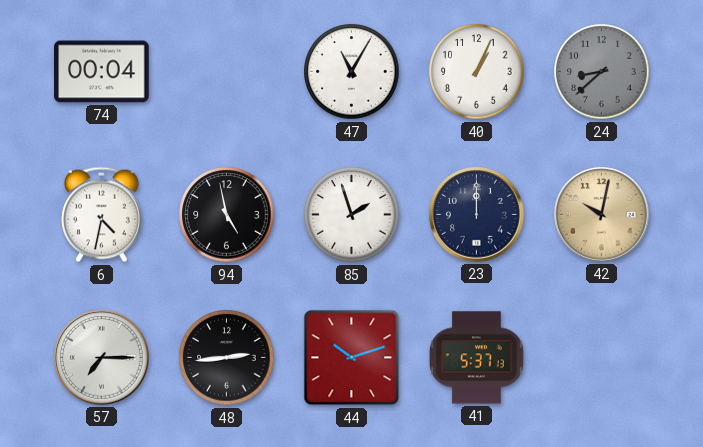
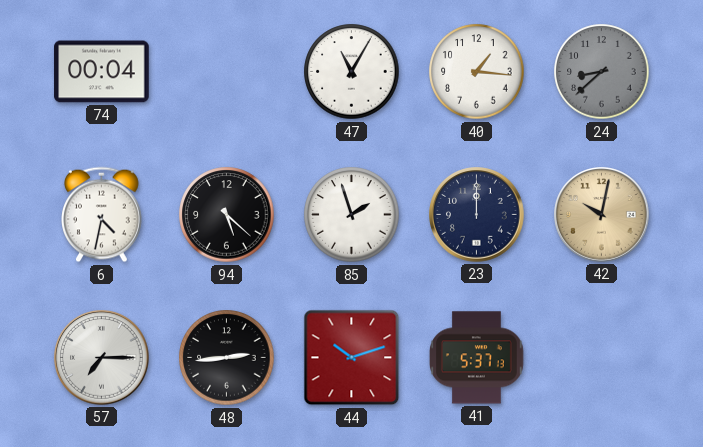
40: 1:04 -> 1:16
94: 4:58 -> 5:22
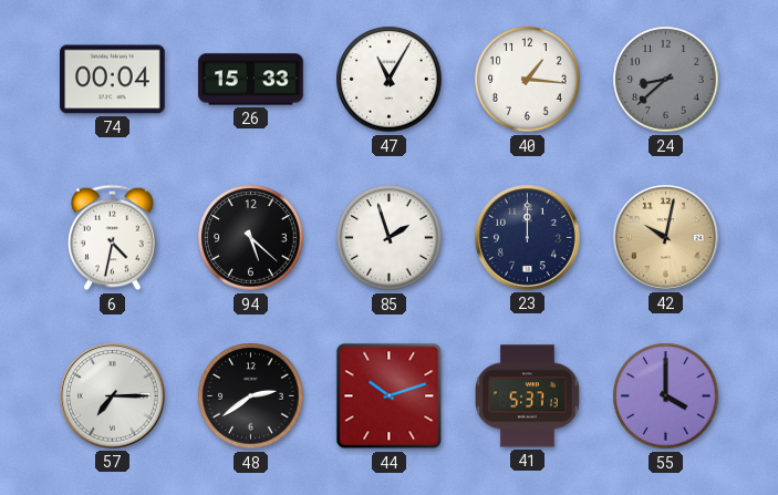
26: none -> 15:33
48: 2:44 -> 2:39
55: none -> 4:00
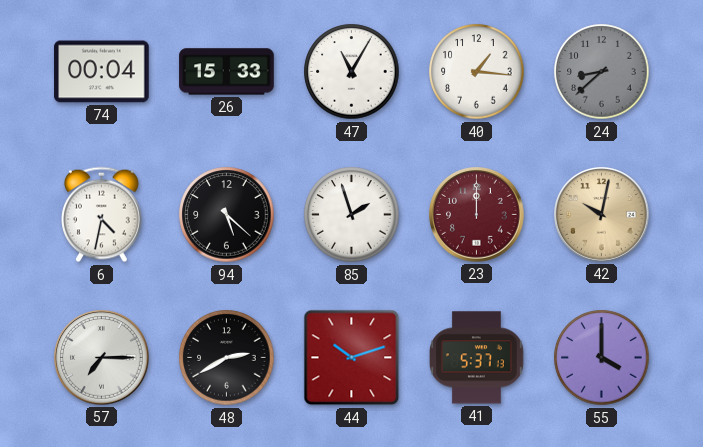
23 dial: navy -> burgundy
48: 2:39 -> 2:40
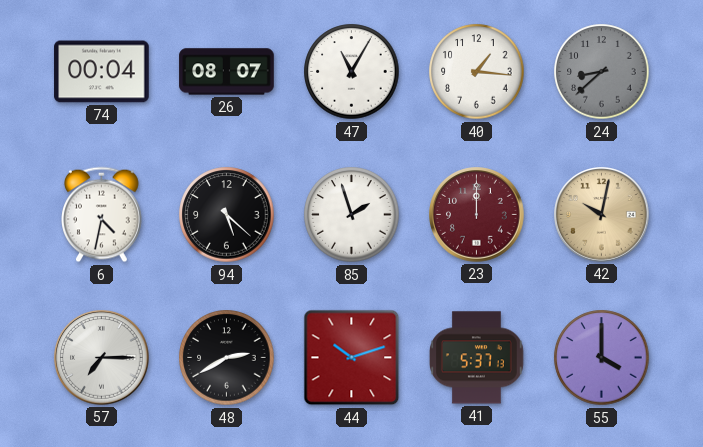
26: 15:33 -> 08:07
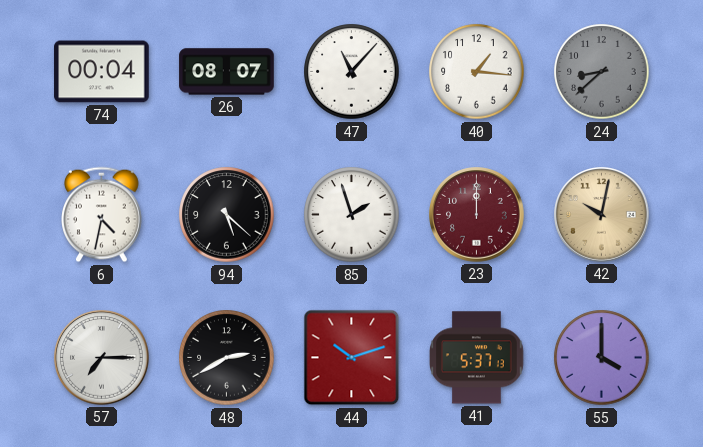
47: 11:05 -> 11:07
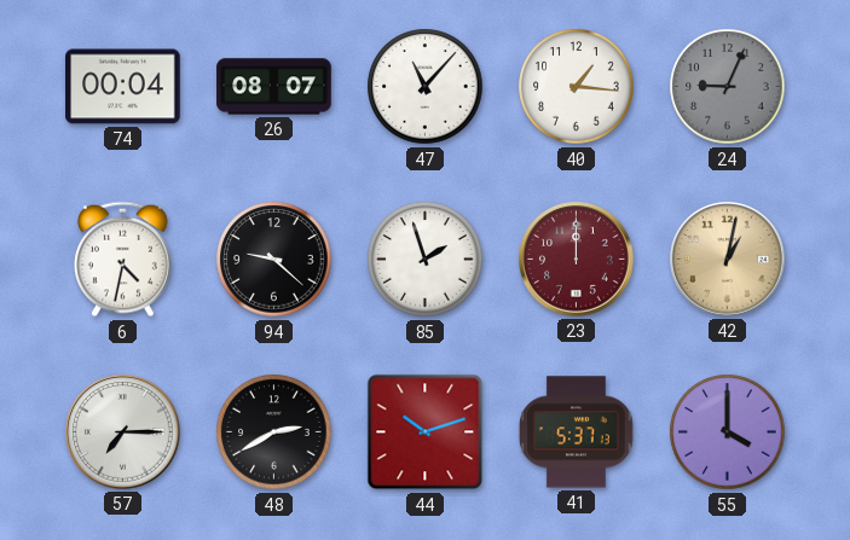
24: 8:38 -> 9:04
94: 5:22 -> 9:22
42: 10:02 -> 1:02
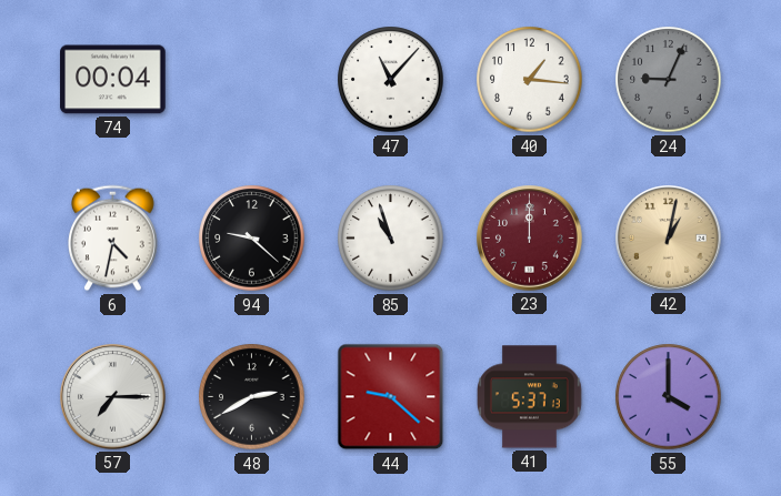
26: 08:07 -> none
85: 1:57 -> 10:57
44: 10:12 -> 9:22
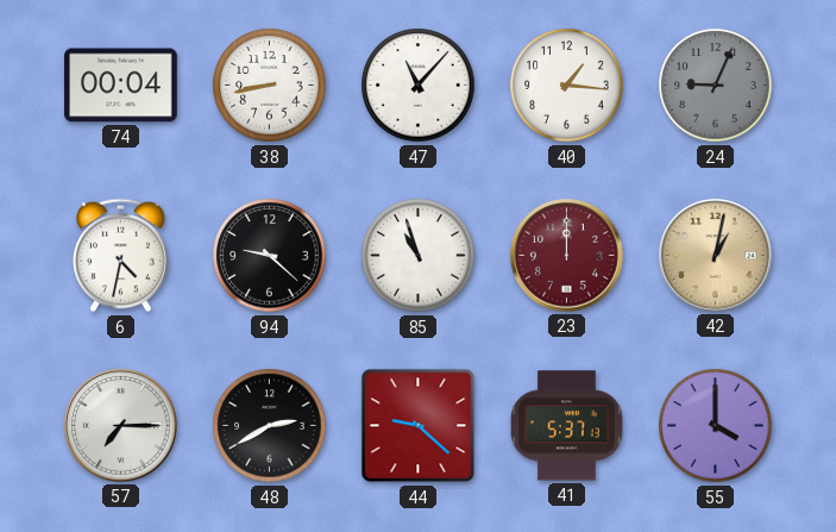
38: none -> 8:43
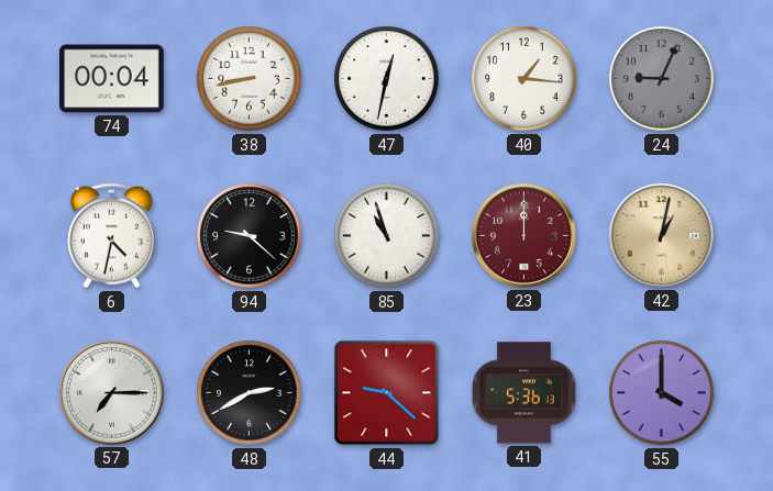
47: 11:07 -> 12:32
41: 5:37 -> 5:36
